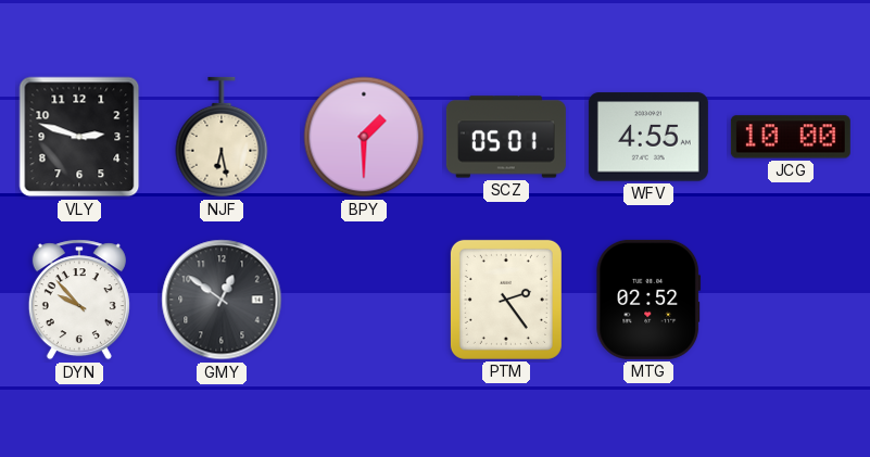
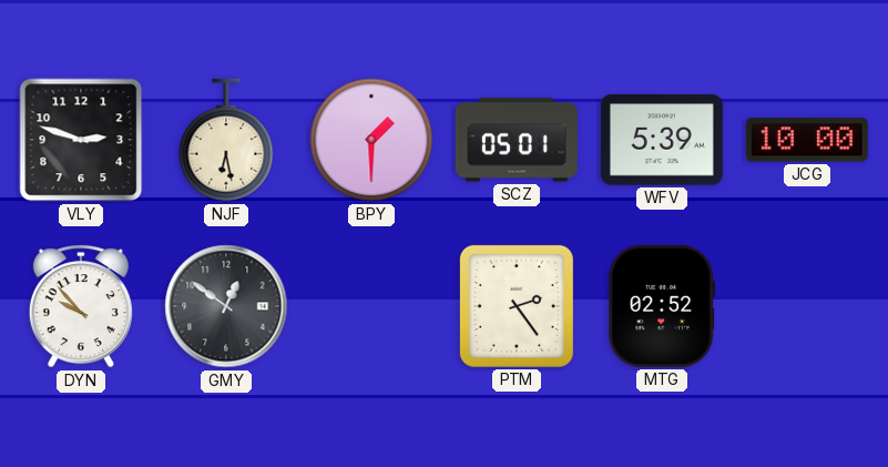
WFV: 4:55 -> 5:39
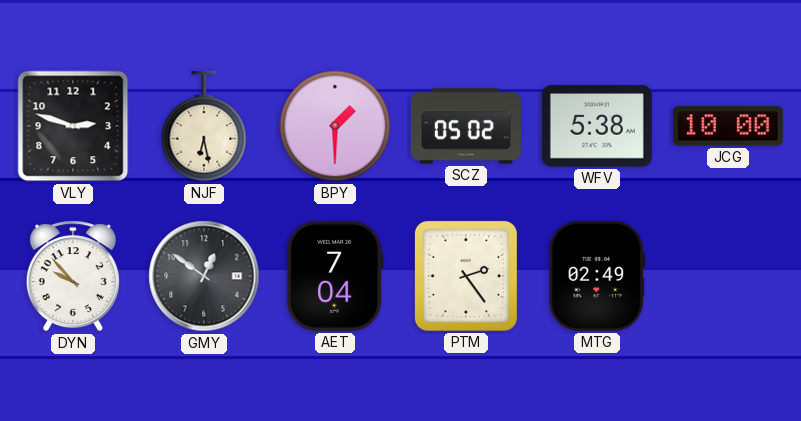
SCZ: 05:01 -> 05:02
WFV: 5:39 -> 5:38
AET: none -> 7:04
MTG: 02:52 -> 02:49
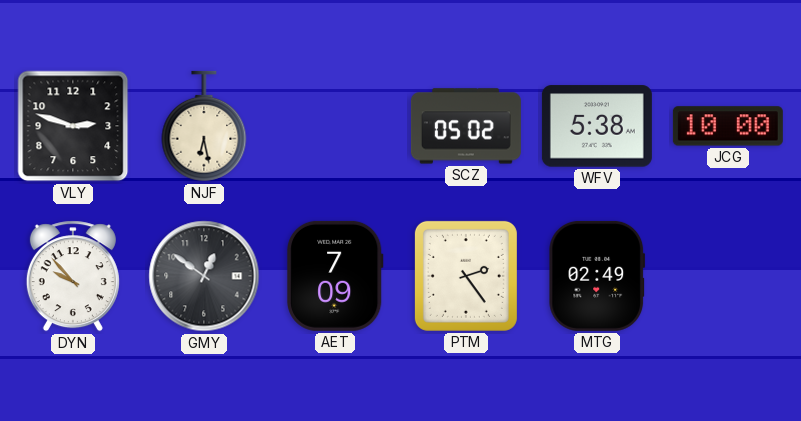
BPY: 1:30 -> none
AET: 7:04 -> 7:09
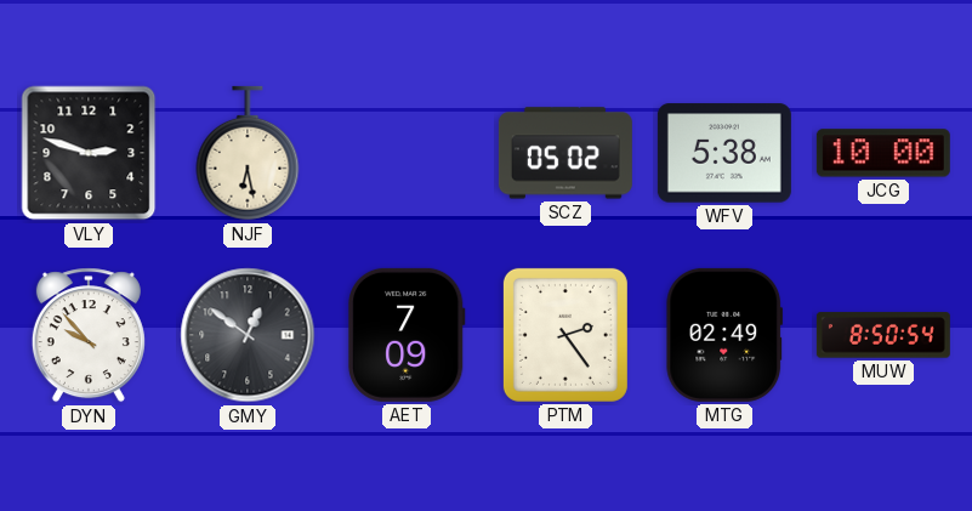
MUW: none -> 8:50
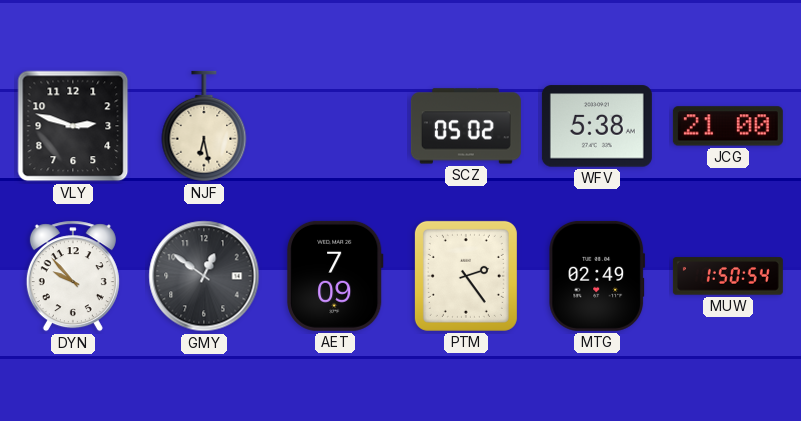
JCG: 10:00 -> 21:00
MUW: 8:50 -> 1:50
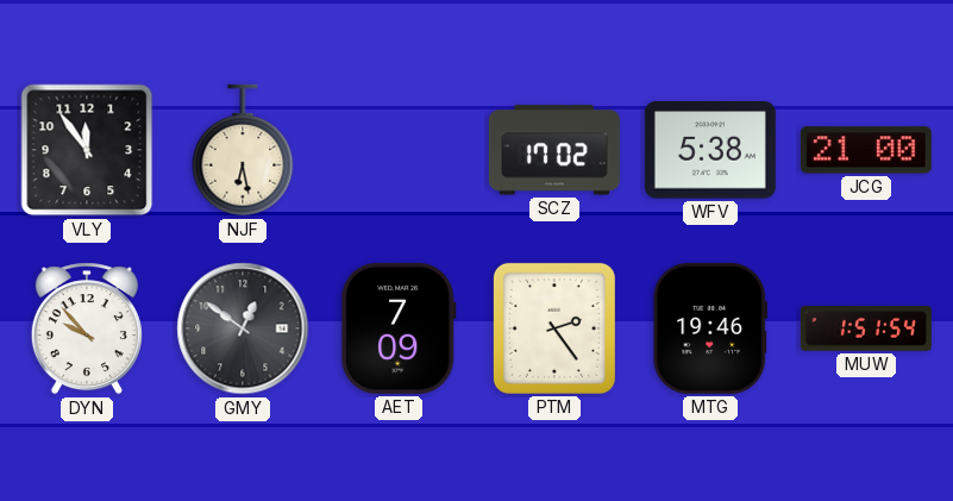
VLY: 2:48 -> 11:54
SCZ: 05:02 -> 17:02
MTG: 02:49 -> 19:46
MUW: 1:50 -> 1:51
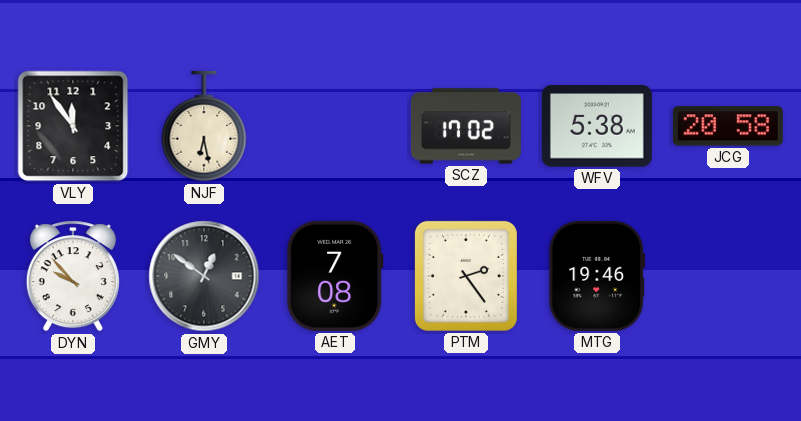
JCG: 21:00 -> 20:58
AET: 7:09 -> 7:08
MUW: 1:51 -> none
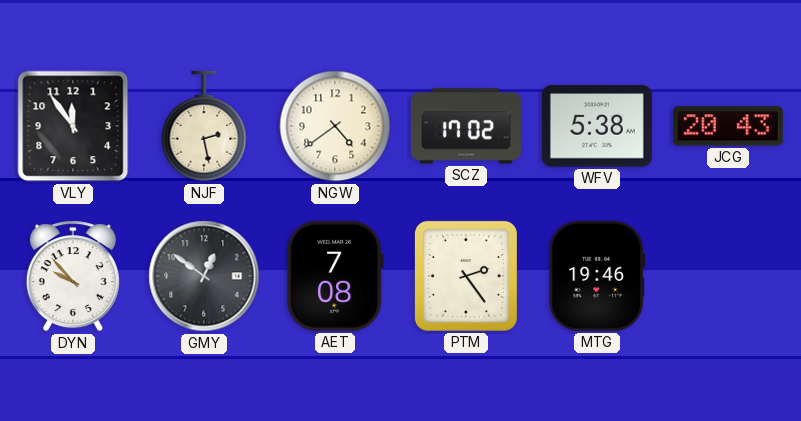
NJF: 6:28 -> 2:28
NGW: none -> 4:39
JCG: 20:58 -> 20:43
